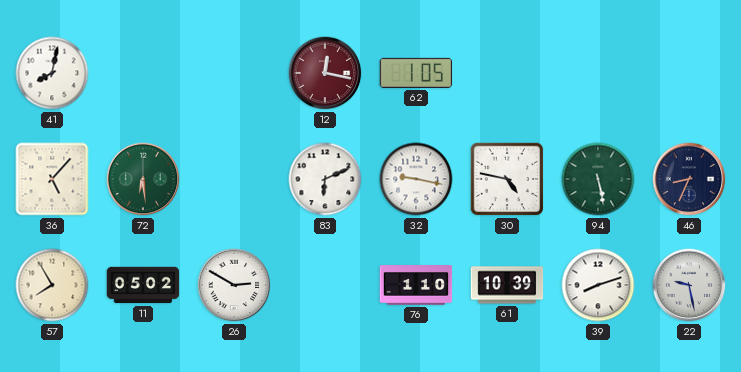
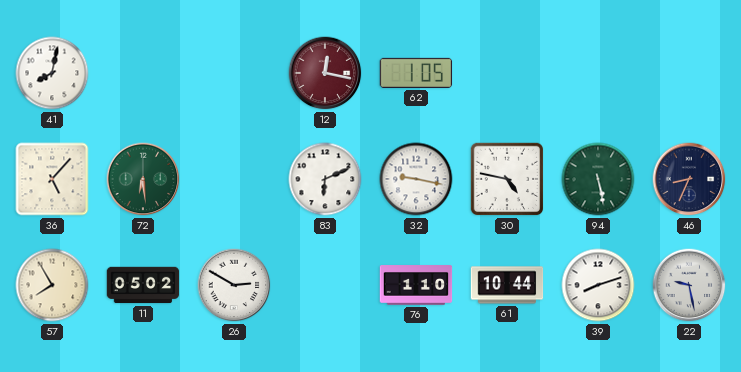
61: 10:39 -> 10:44
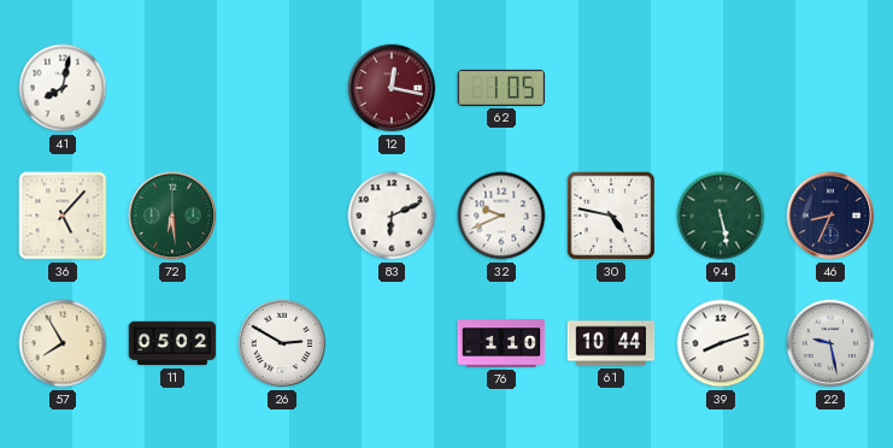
32: 9:17 -> 9:41
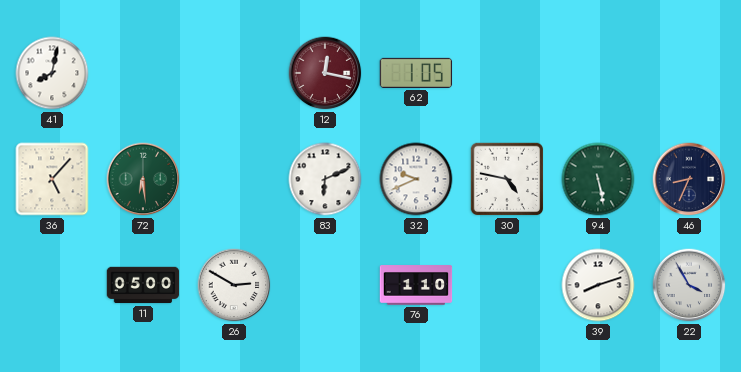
57: 7:55 -> none
11: 05:02 -> 05:00
61: 10:44 -> none
22: 9:28 -> 3:55
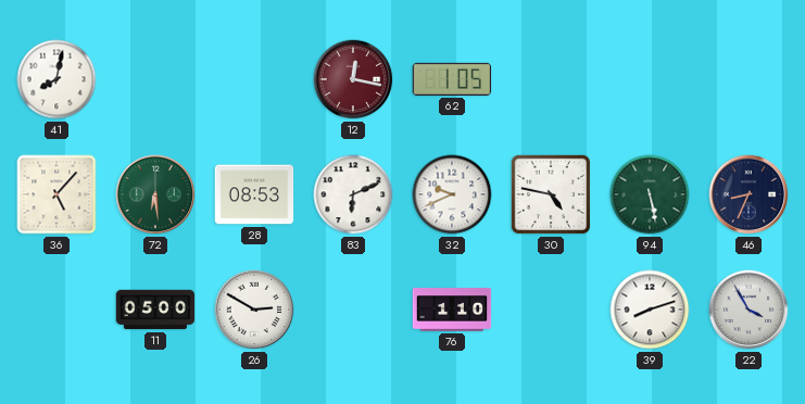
28: none -> 08:53
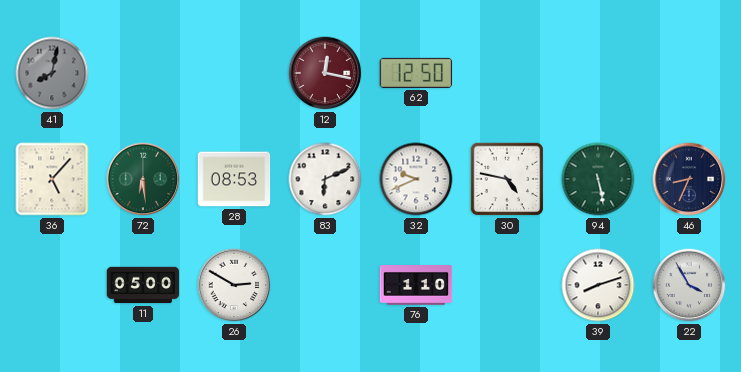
41 dial: white -> grey
62: 1:05 -> 12:50
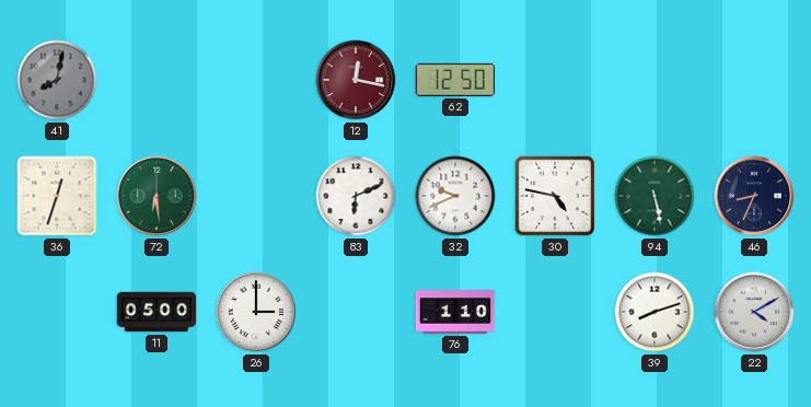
36: 5:07 -> 12:33
28: 08:53 -> none
26: 2:50 -> 3:00
22: 3:55 -> 4:10
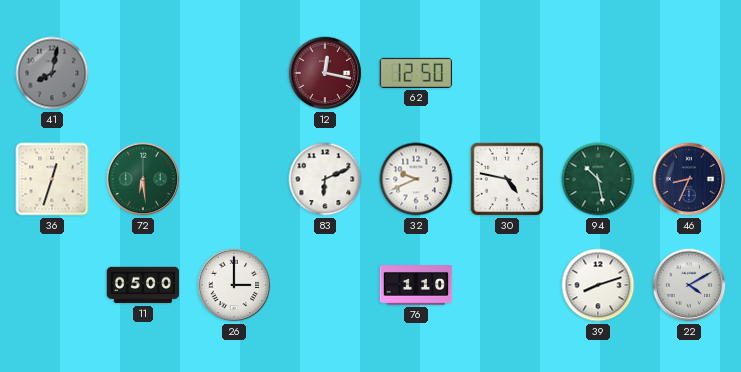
94: 5:28 -> 10:28
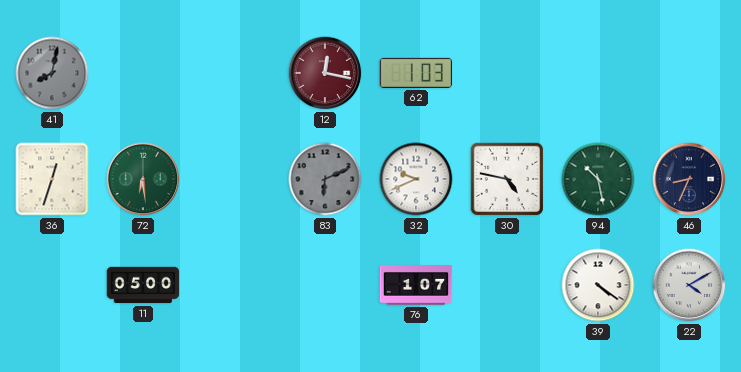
62: 12:50 -> 1:03
83 dial: white -> grey
26: 3:00 -> none
76: 1:10 -> 1:07
39: 8:12 -> 4:21
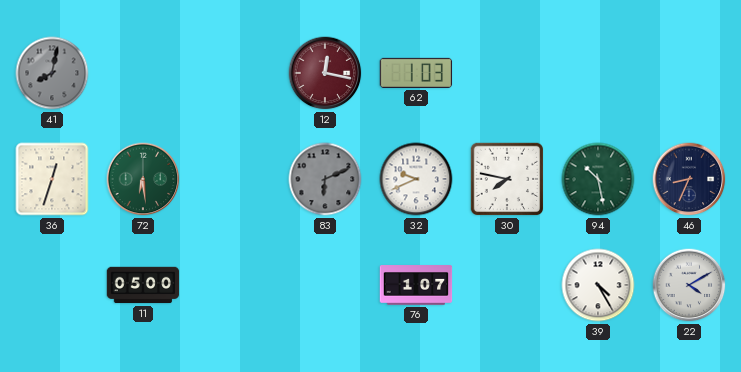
30: 4:47 -> 7:47
39: 4:21 -> 4:25
